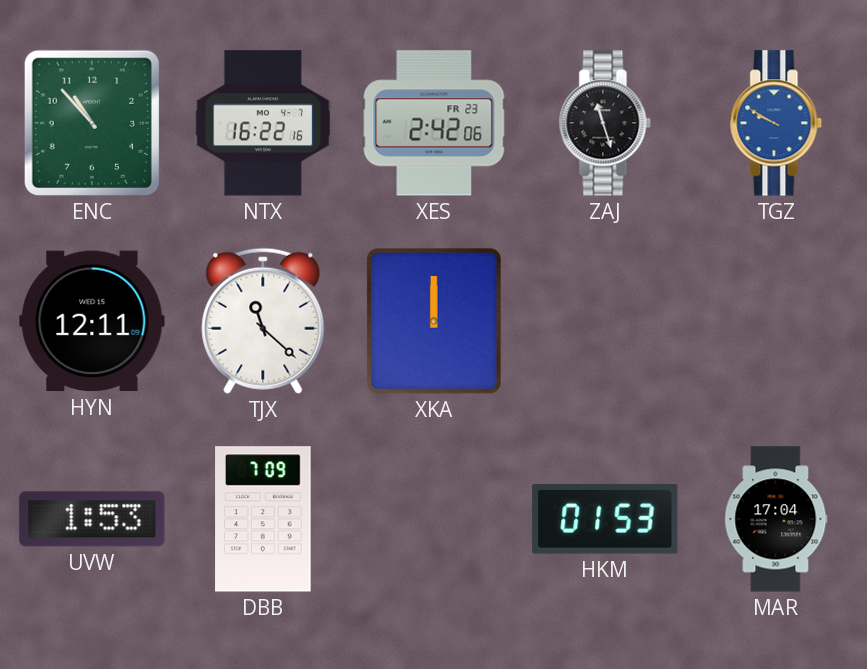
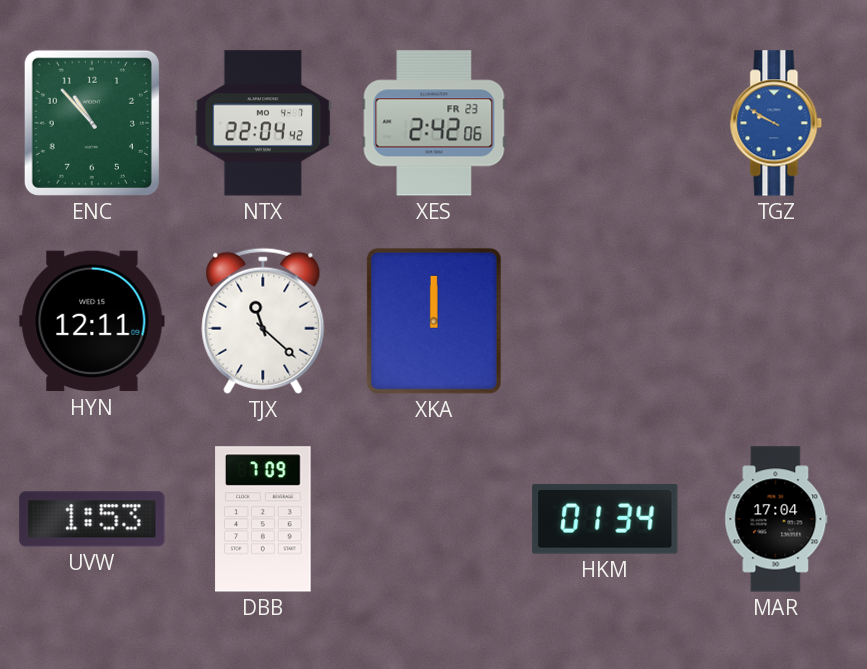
NTX: 16:22 -> 22:04
ZAJ: 11:27 -> none
HKM: 01:53 -> 01:34
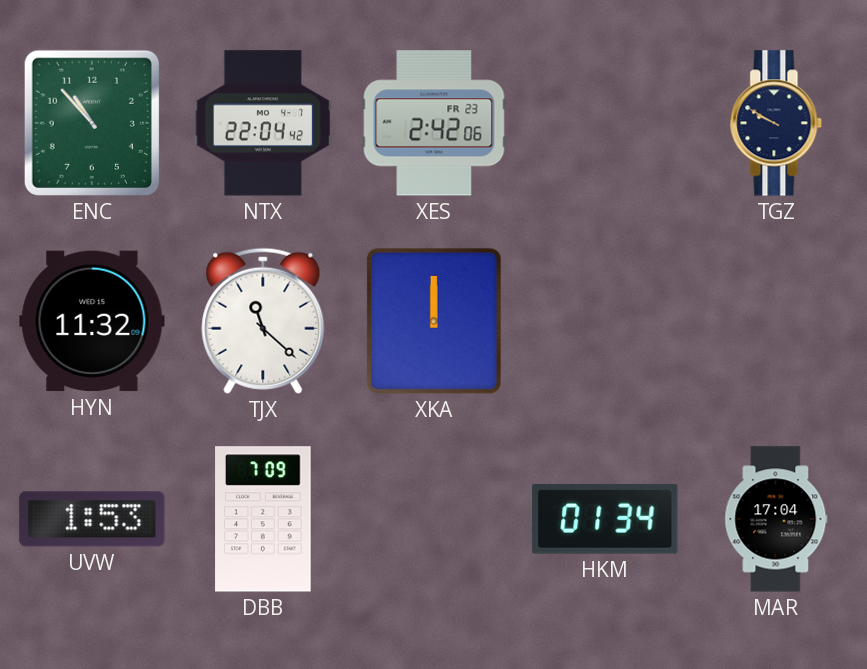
TGZ dial: blue -> navy
HYN: 12:11 -> 11:32
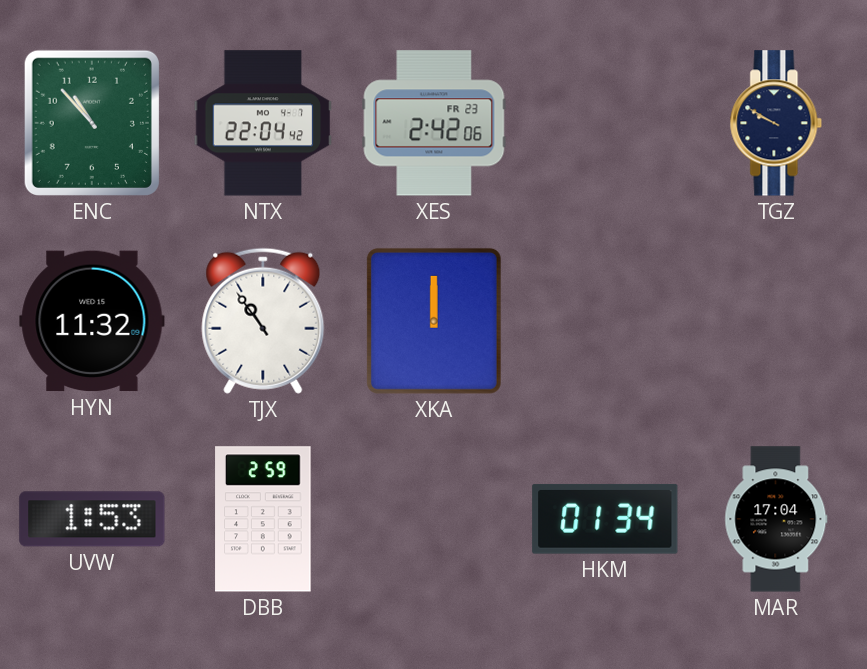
TJX: 11:22 -> 10:54
DBB: 7:09 -> 2:59
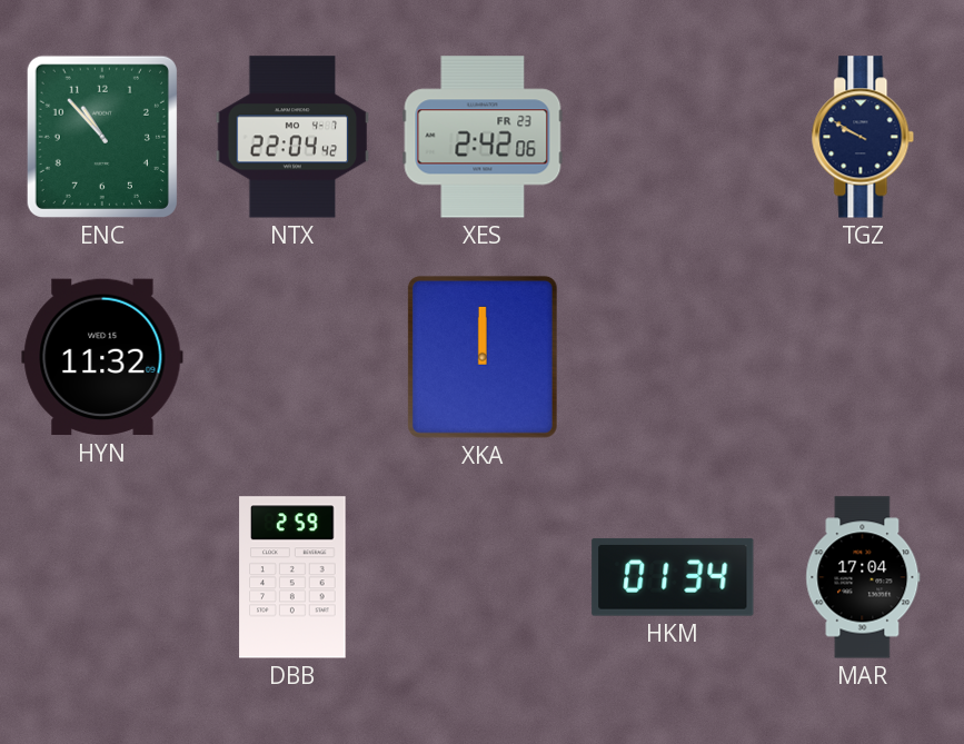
TJX: 10:54 -> none
UVW: 1:53 -> none
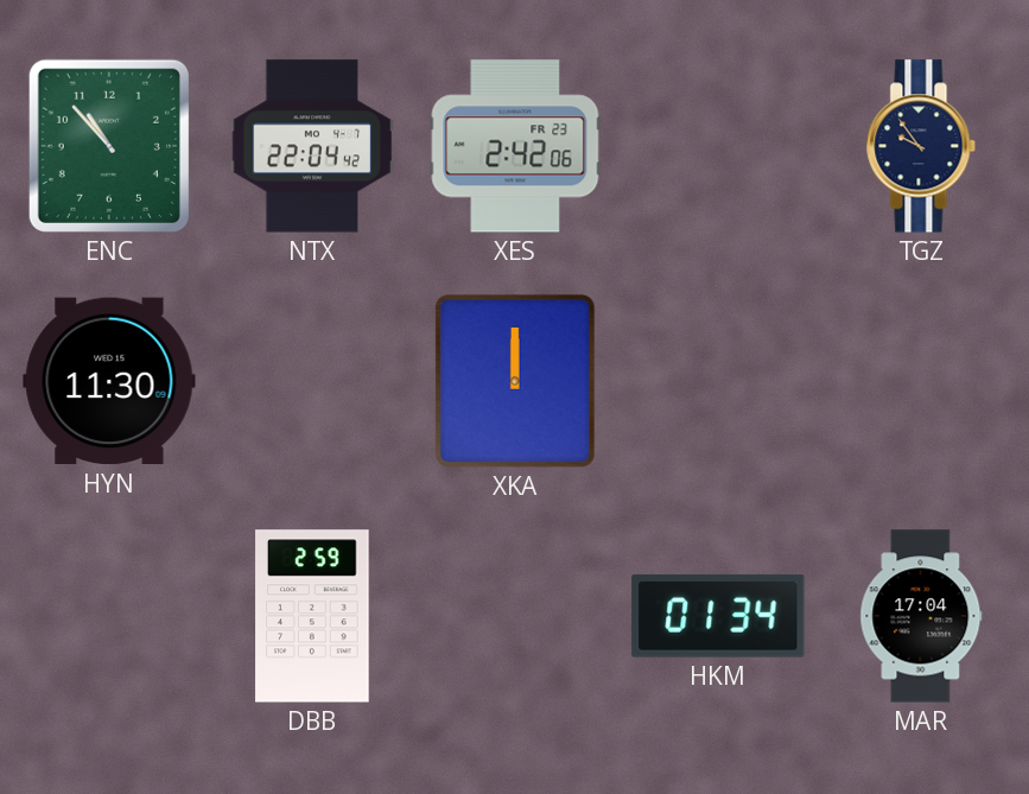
TGZ: 9:50 -> 9:54
HYN: 11:32 -> 11:30
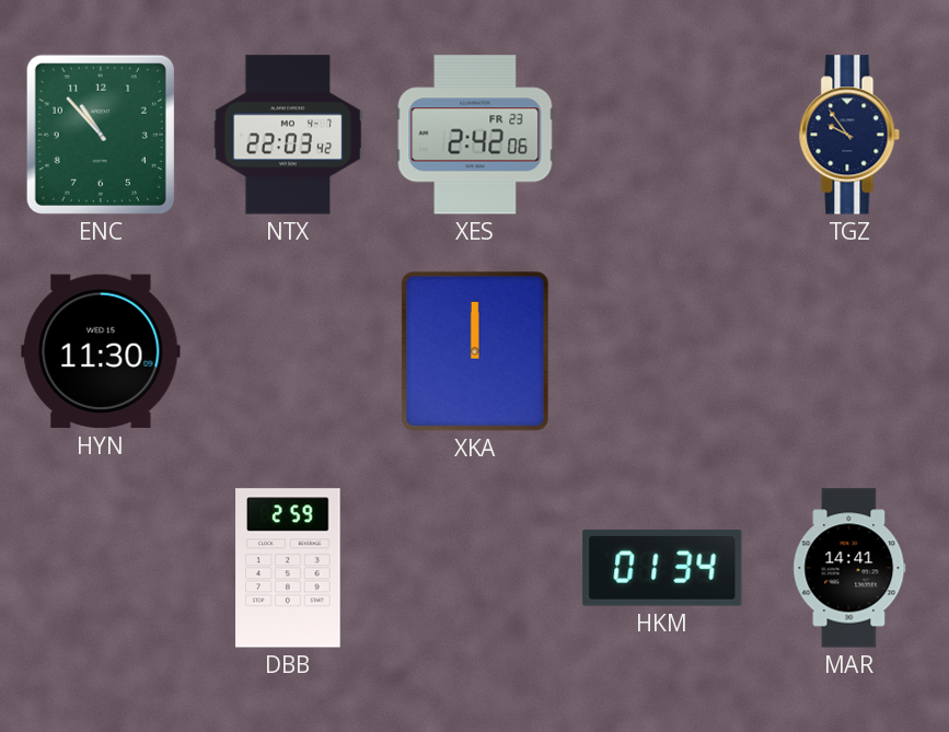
NTX: 22:04 -> 22:03
MAR: 17:04 -> 14:41
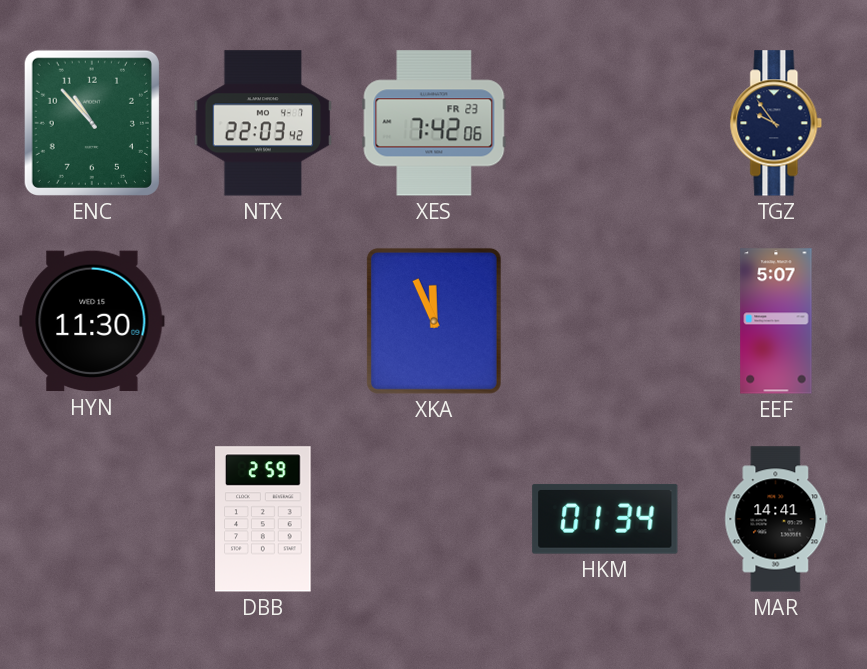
XES: 2:42 -> 7:42
XKA: 12:00 -> 11:56
EEF: none -> 5:07
